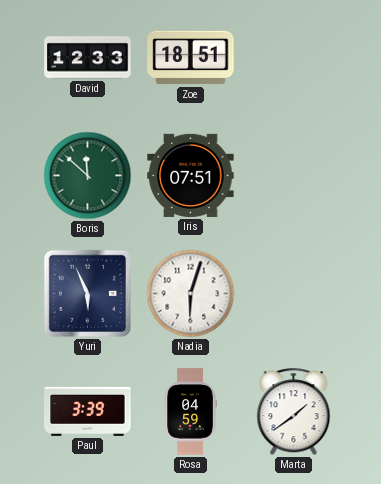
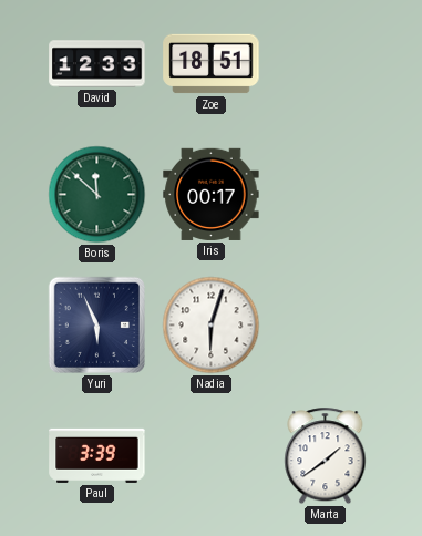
Iris: 07:51 -> 00:17
Rosa: 04:59 -> none
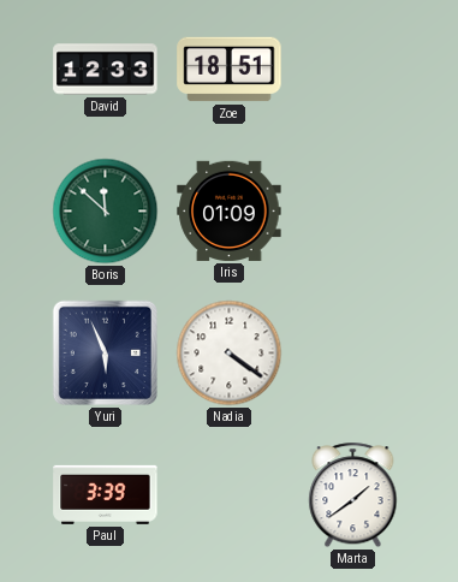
Iris: 00:17 -> 01:09
Nadia: 6:03 -> 4:21
